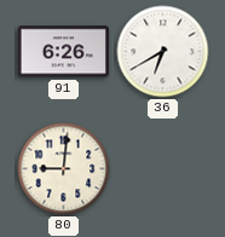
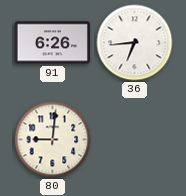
36: 6:40 -> 6:44
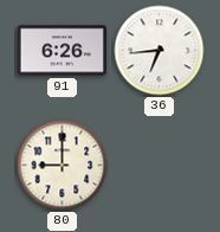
80: 9:01 -> 9:00
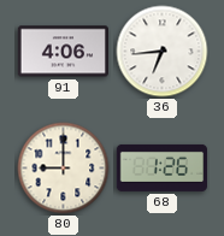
91: 6:26 -> 4:06
68: none -> 1:26
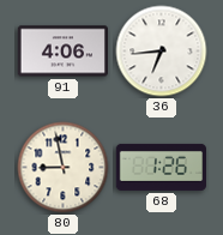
80: 9:00 -> 8:58
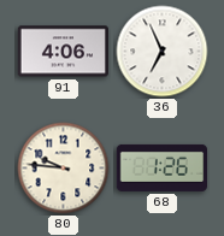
36: 6:44 -> 6:56
80: 8:58 -> 9:46
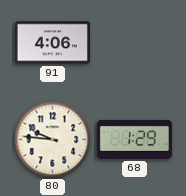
36: 6:56 -> none
68: 1:26 -> 1:29
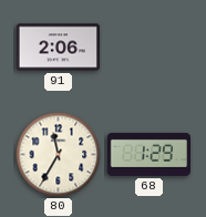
91: 4:06 -> 2:06
80: 9:46 -> 11:35
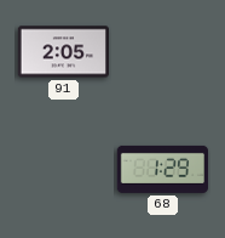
91: 2:06 -> 2:05
80: 11:35 -> none
